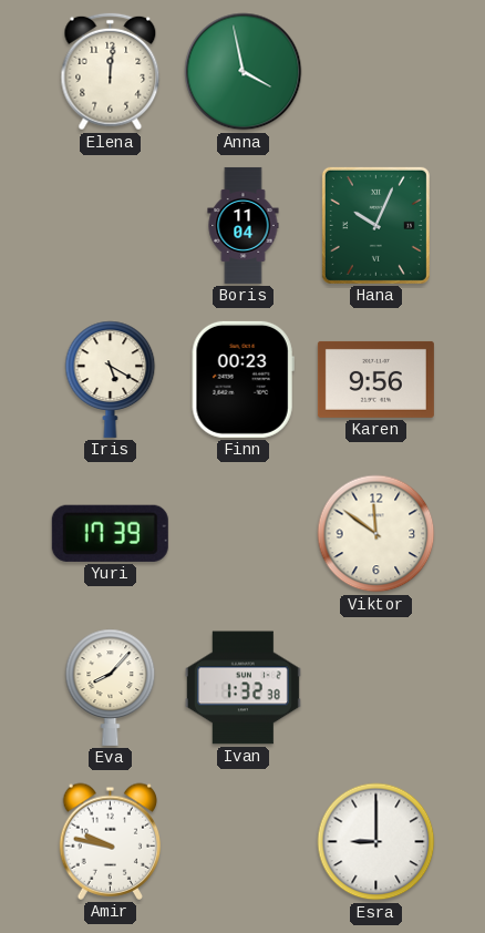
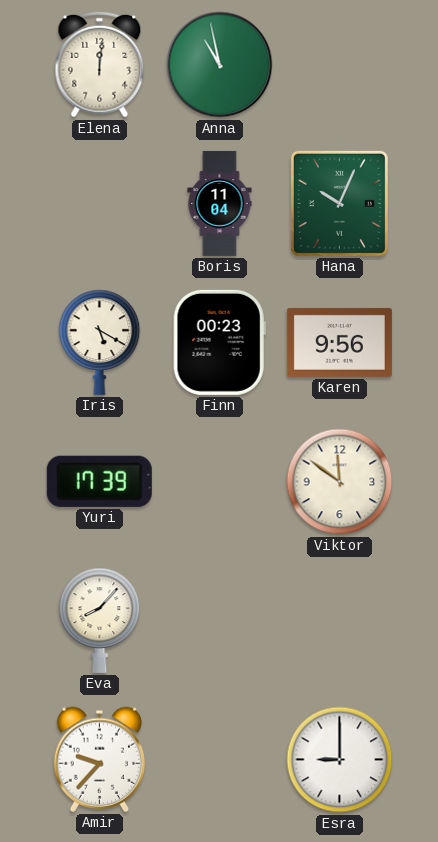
Anna: 3:58 -> 10:58
Ivan: 1:32 -> none
Amir: 9:47 -> 9:37
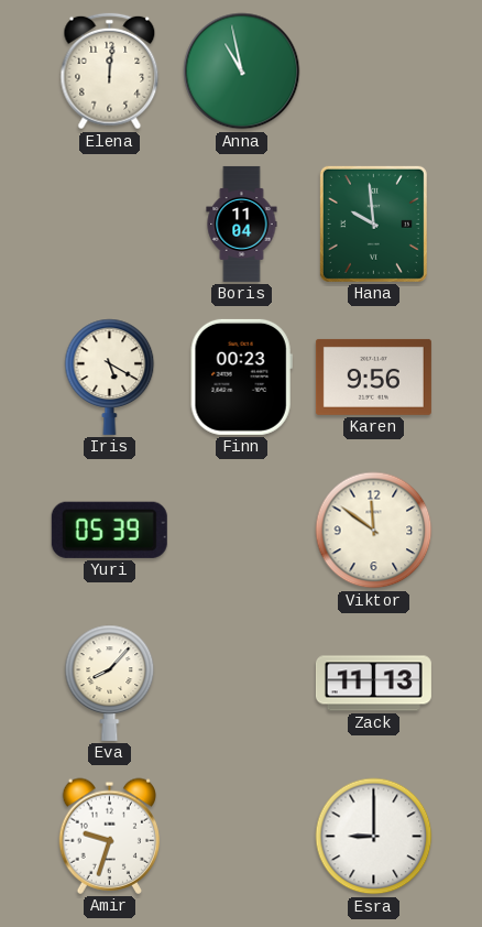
Hana: 10:04 -> 9:59
Yuri: 17:39 -> 05:39
Zack: none -> 11:13
Amir: 9:37 -> 9:33
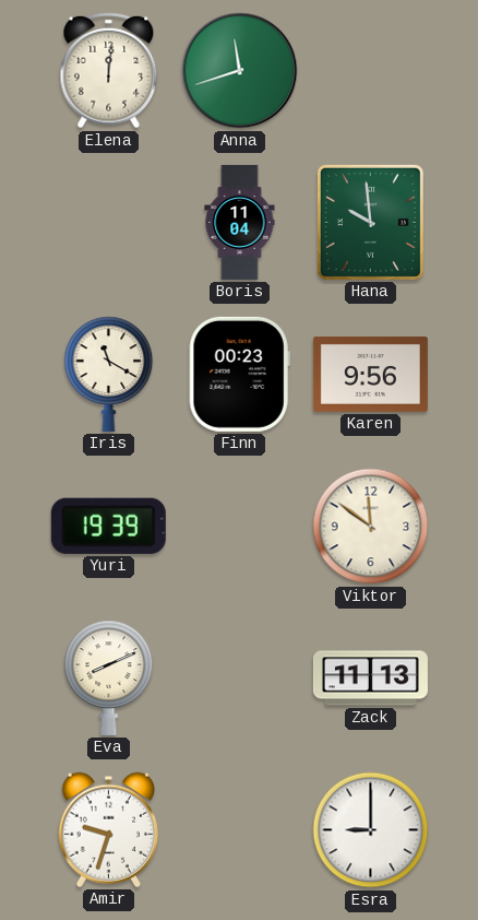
Anna: 10:58 -> 11:42
Iris: 5:20 -> 11:20
Yuri: 05:39 -> 19:39
Eva: 8:07 -> 8:11
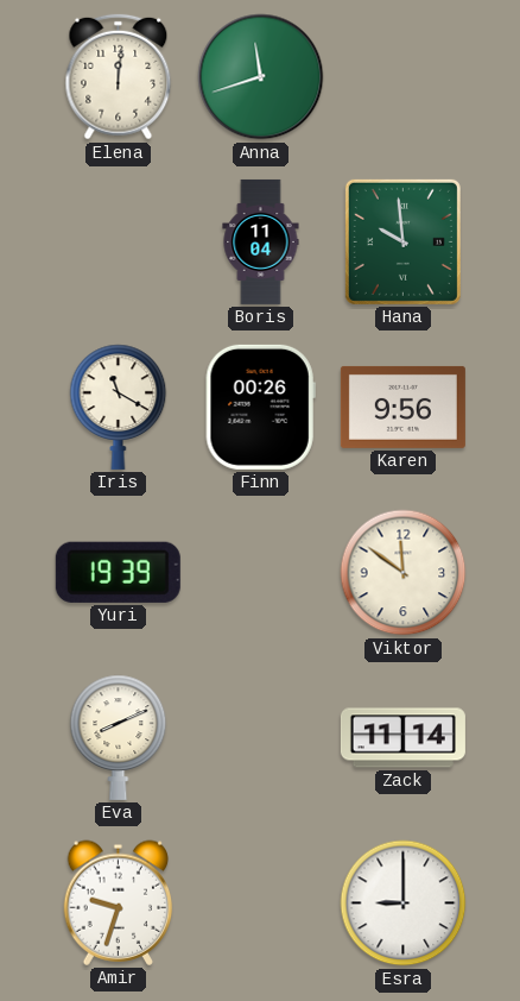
Finn: 00:23 -> 00:26
Zack: 11:13 -> 11:14
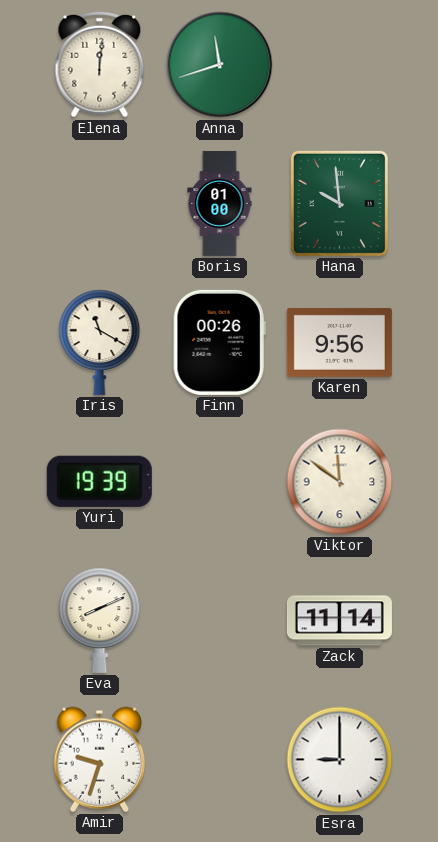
Boris: 11:04 -> 01:00
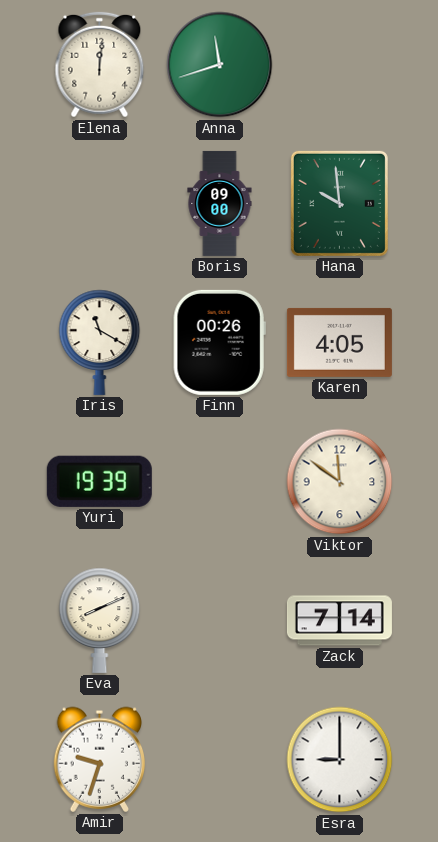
Boris: 01:00 -> 09:00
Karen: 9:56 -> 4:05
Zack: 11:14 -> 7:14
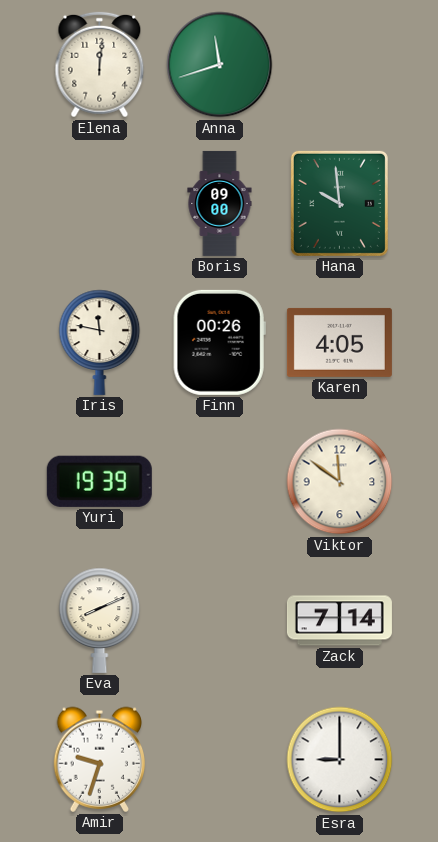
Iris: 11:20 -> 11:47
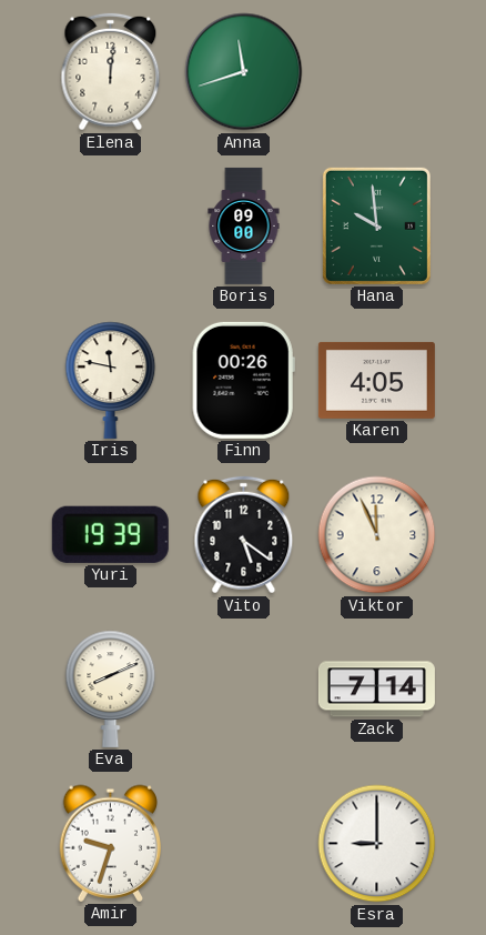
Vito: none -> 5:21
Viktor: 11:51 -> 11:56
